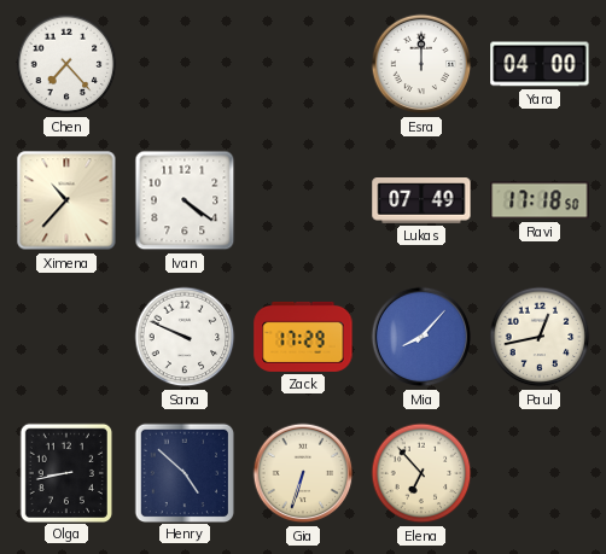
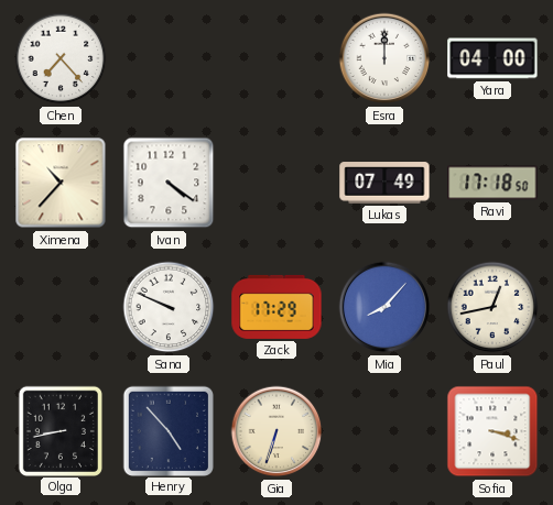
Henry: 4:52 -> 4:53
Elena: 6:53 -> none
Sofia: none -> 3:18
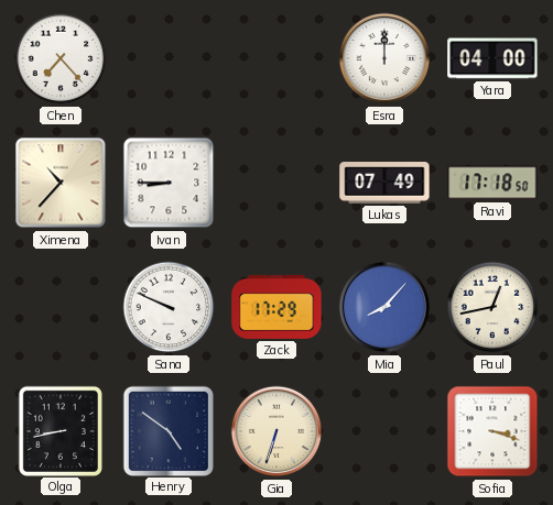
Ivan: 4:21 -> 8:45
Henry: 4:53 -> 4:51
